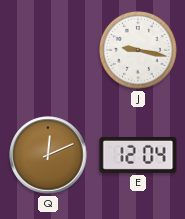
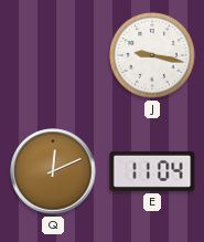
E: 12:04 -> 11:04
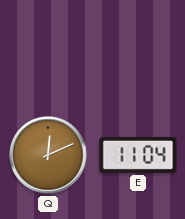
J: 9:17 -> none
